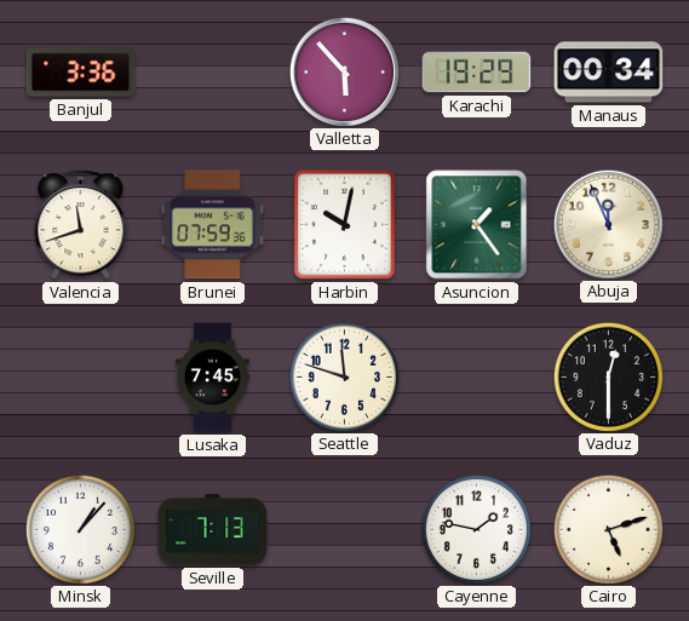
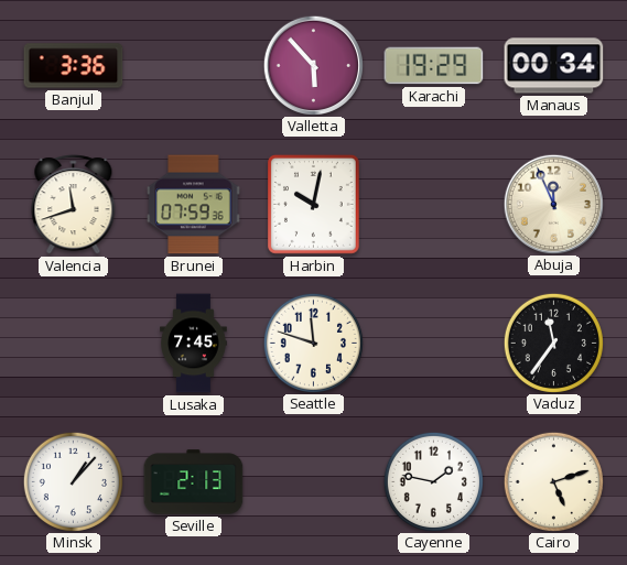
Asuncion: 1:24 -> none
Vaduz: 12:30 -> 11:36
Seville: 7:13 -> 2:13
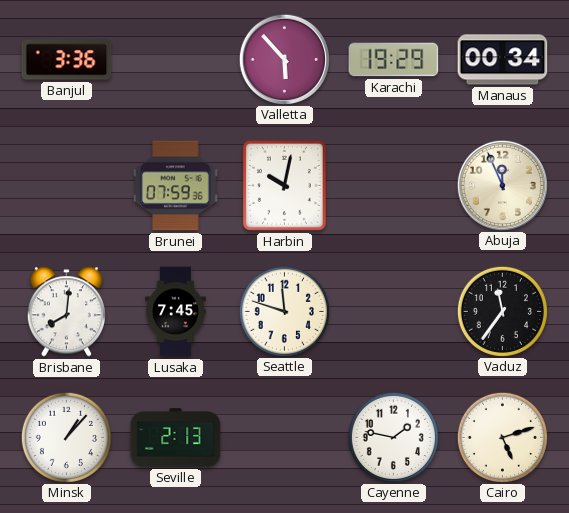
Valencia: 11:42 -> none
Brisbane: none -> 8:01
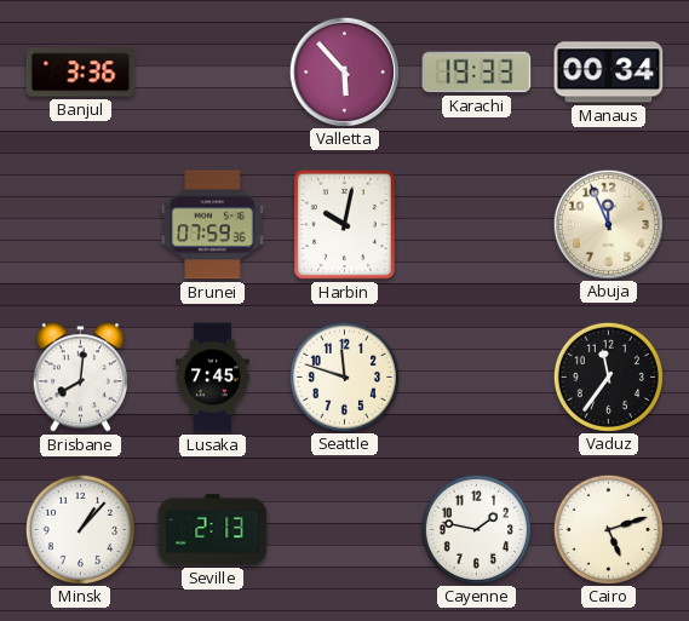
Karachi: 19:29 -> 19:33
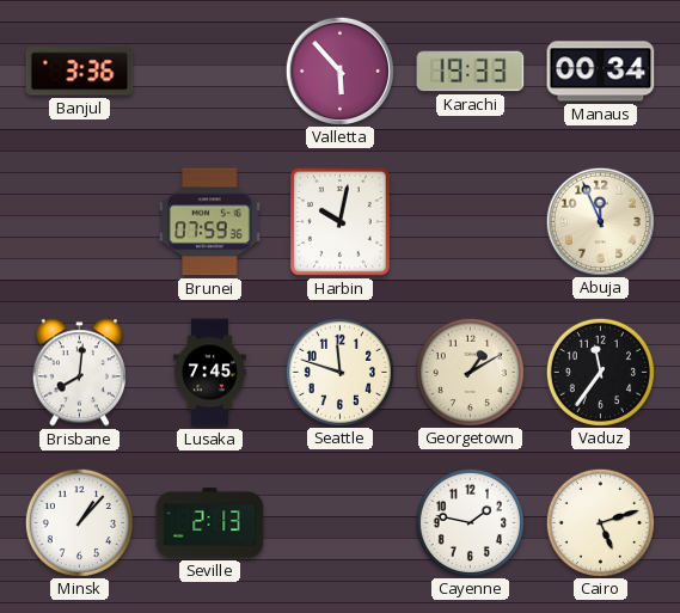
Georgetown: none -> 1:10
